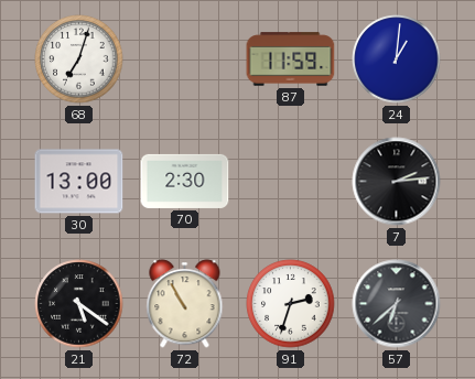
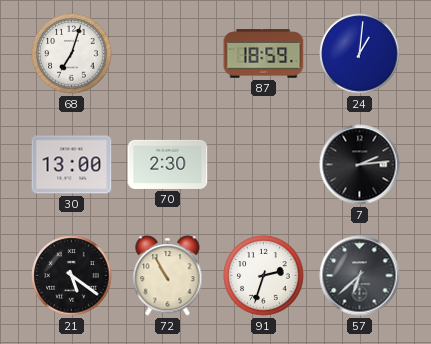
87: 11:59 -> 18:59
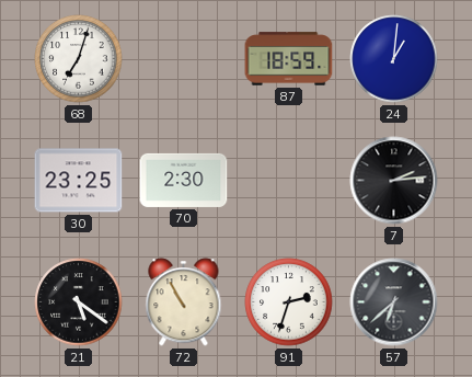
30: 13:00 -> 23:25
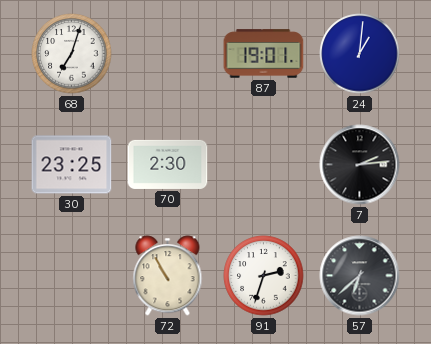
87: 18:59 -> 19:01
21: 5:21 -> none
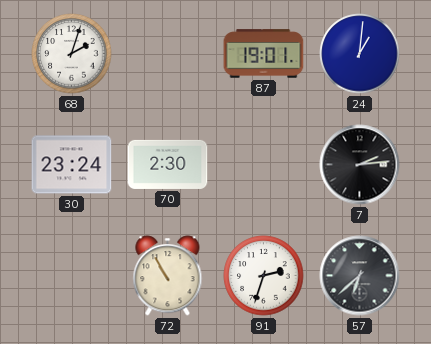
68: 7:03 -> 2:03
30: 23:25 -> 23:24
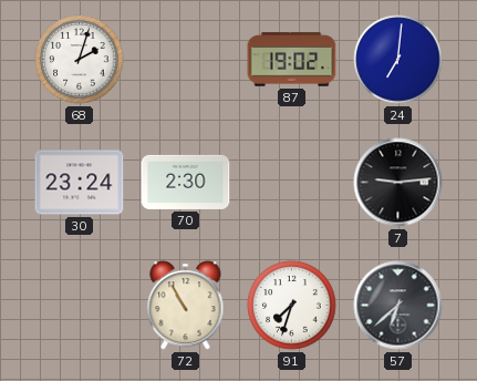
87: 19:01 -> 19:02
24: 1:01 -> 7:01
7: 2:14 -> 9:14
91: 2:33 -> 7:33
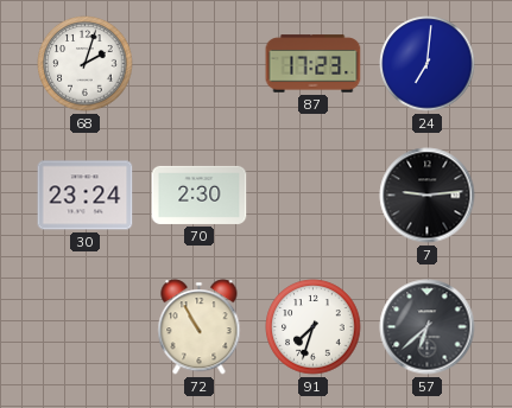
87: 19:02 -> 17:23
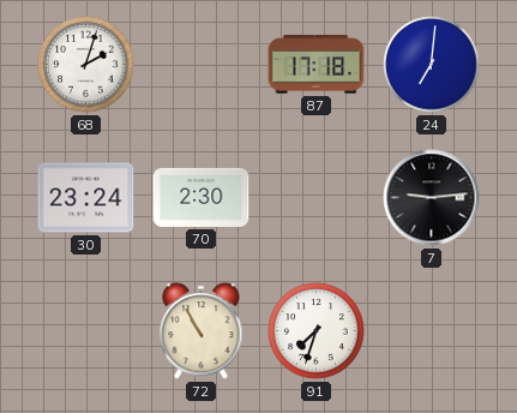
87: 17:23 -> 17:18
57: 6:38 -> none
